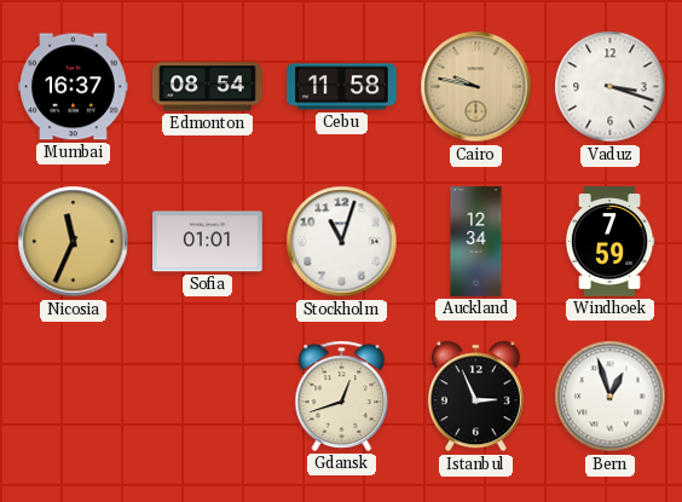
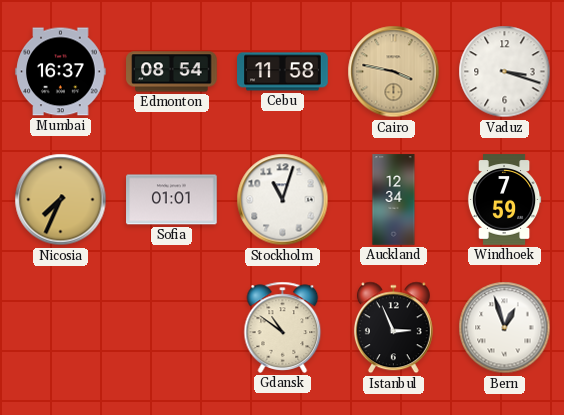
Cairo: 9:47 -> 3:47
Nicosia: 11:34 -> 7:34
Gdansk: 12:42 -> 10:51
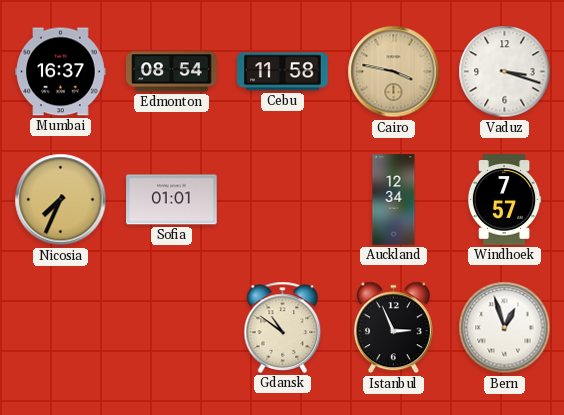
Stockholm: 11:03 -> none
Windhoek: 7:59 -> 7:57
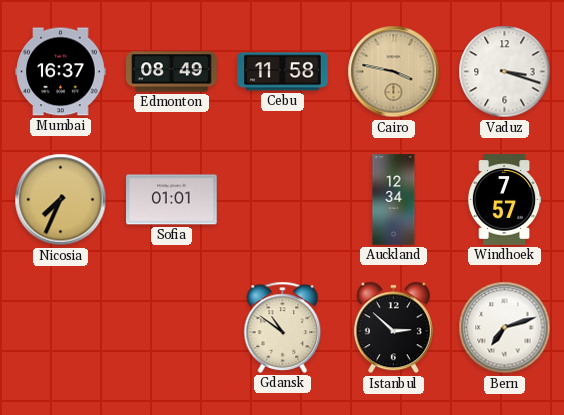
Edmonton: 08:54 -> 08:49
Istanbul: 2:56 -> 2:52
Bern: 12:57 -> 7:12
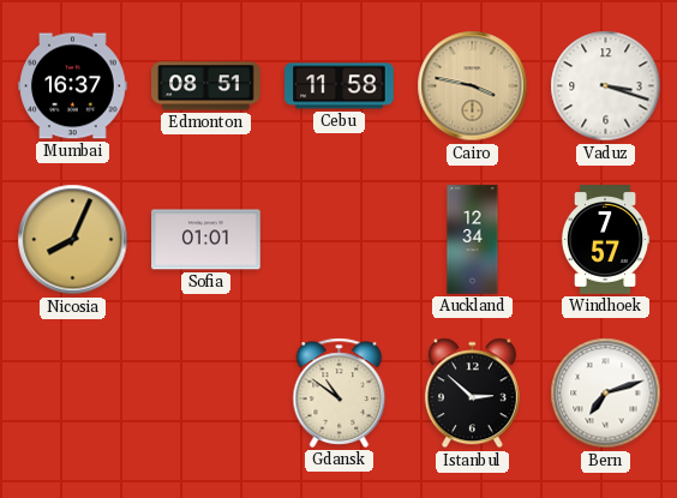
Edmonton: 08:49 -> 08:51
Nicosia: 7:34 -> 8:04
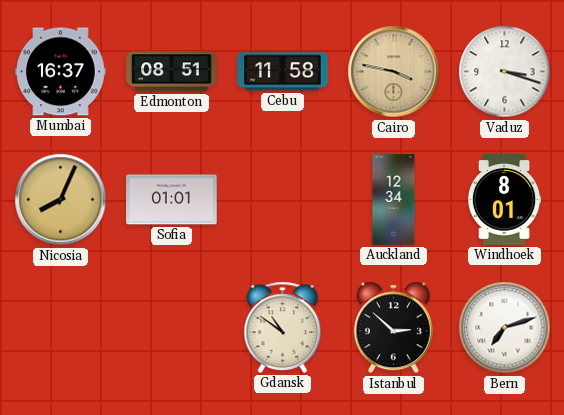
Windhoek: 7:57 -> 8:01
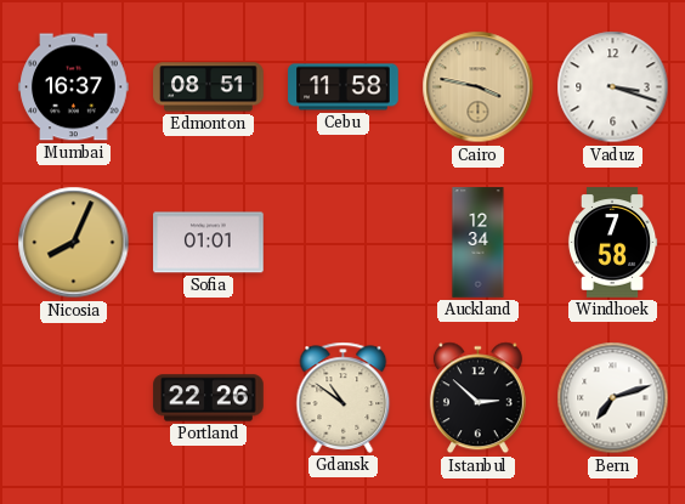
Windhoek: 8:01 -> 7:58
Portland: none -> 22:26
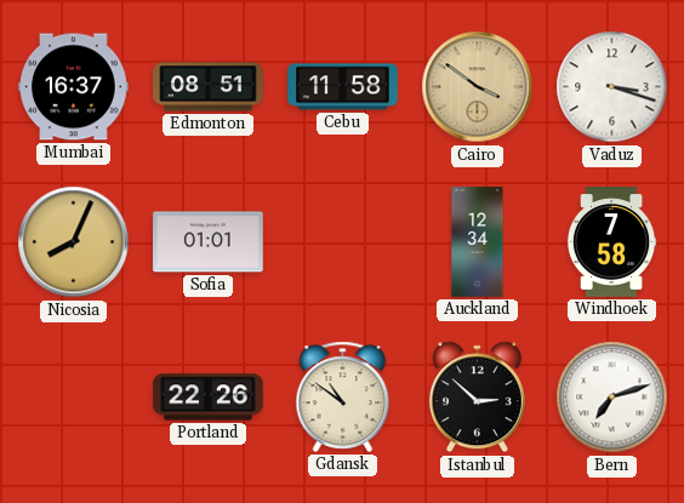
Cairo: 3:47 -> 3:51
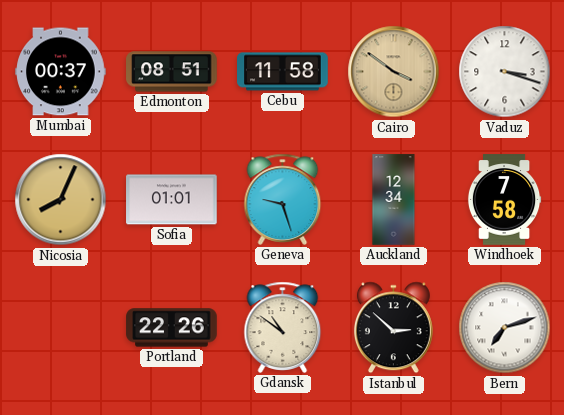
Mumbai: 16:37 -> 00:37
Geneva: none -> 9:27
